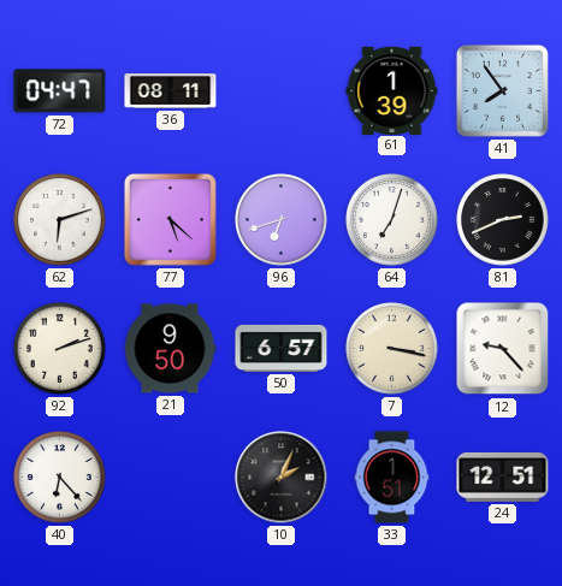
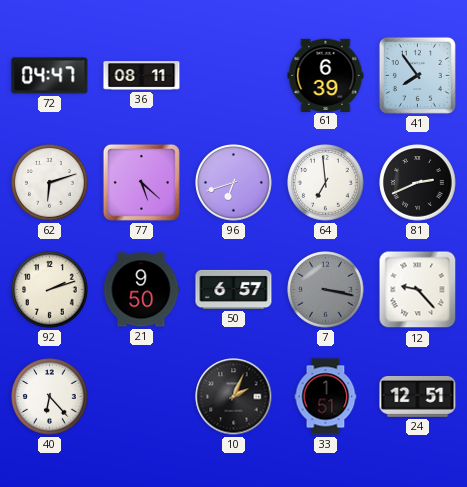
61: 1:39 -> 6:39
64: 7:03 -> 6:59
7 dial: cream -> grey
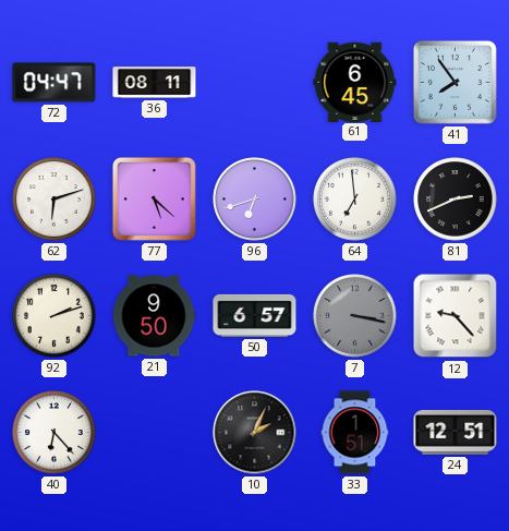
61: 6:39 -> 6:45
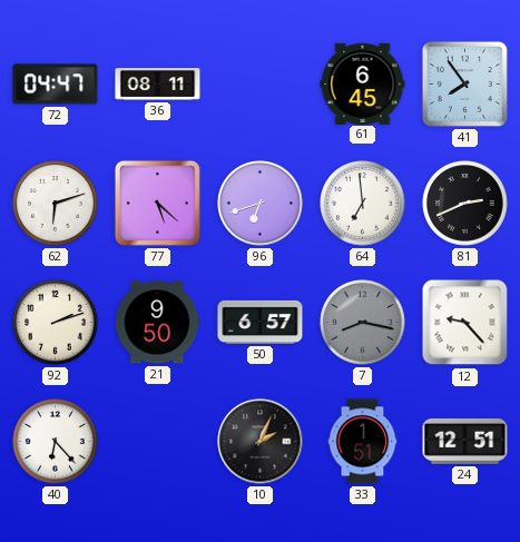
7: 3:17 -> 8:17
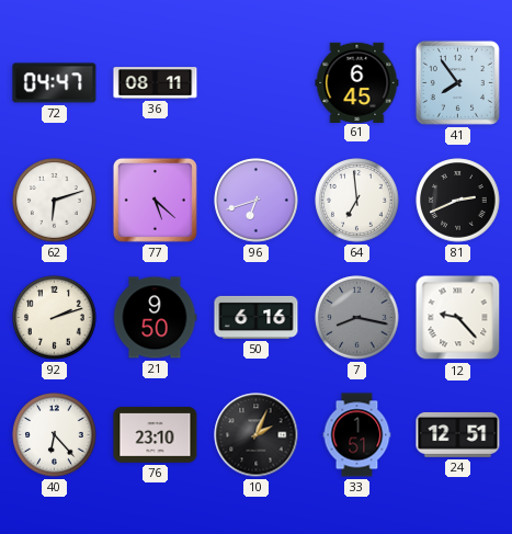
50: 6:57 -> 6:16
76: none -> 23:10
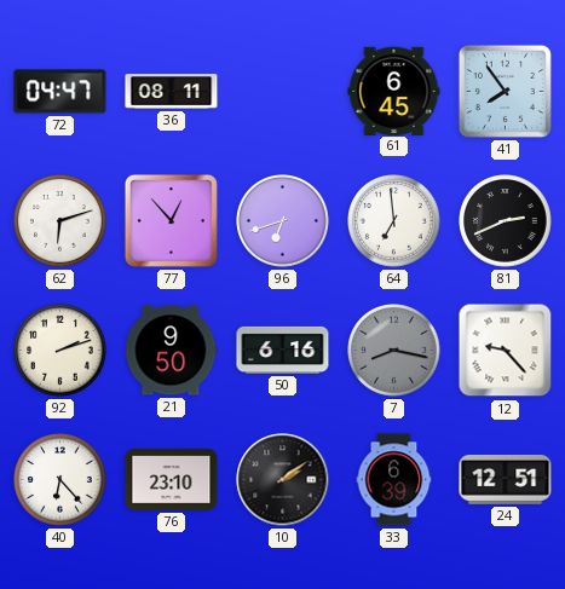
77: 5:22 -> 12:53
10: 2:04 -> 2:09
33: 1:51 -> 6:39
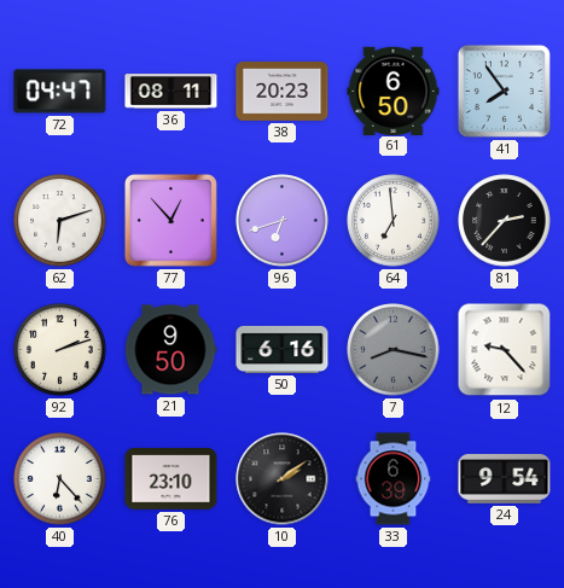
38: none -> 20:23
61: 6:45 -> 6:50
81: 2:41 -> 2:37
24: 12:51 -> 9:54
